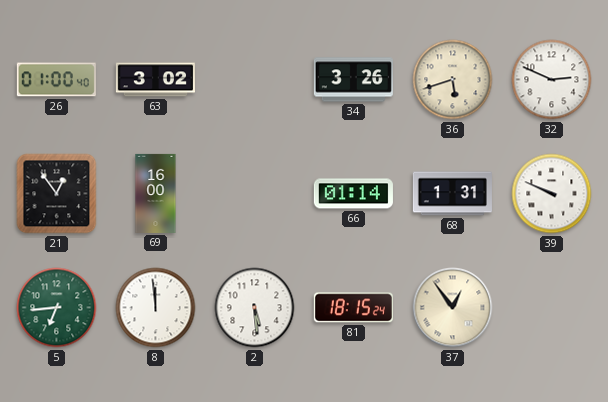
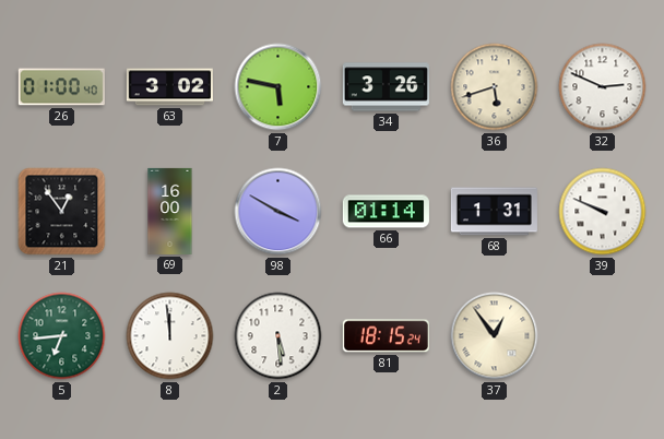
7: none -> 5:47
98: none -> 3:50
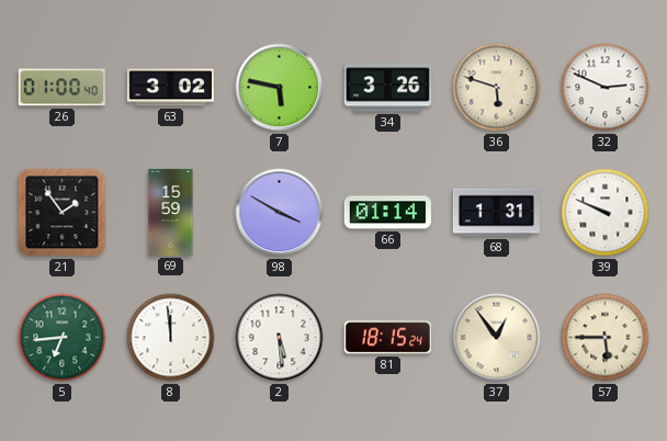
36: 5:42 -> 5:48
21: 12:54 -> 1:54
69: 16:00 -> 15:59
57: none -> 5:45
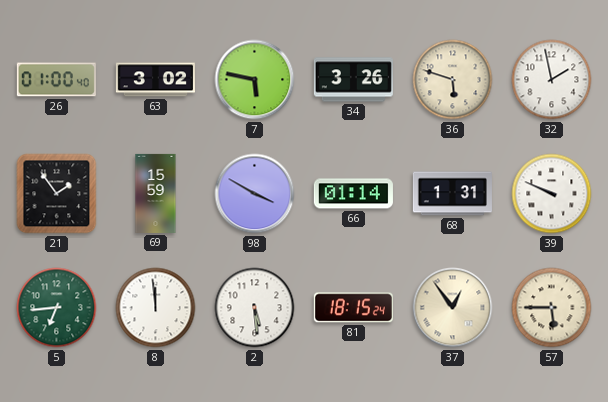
32: 2:49 -> 1:58
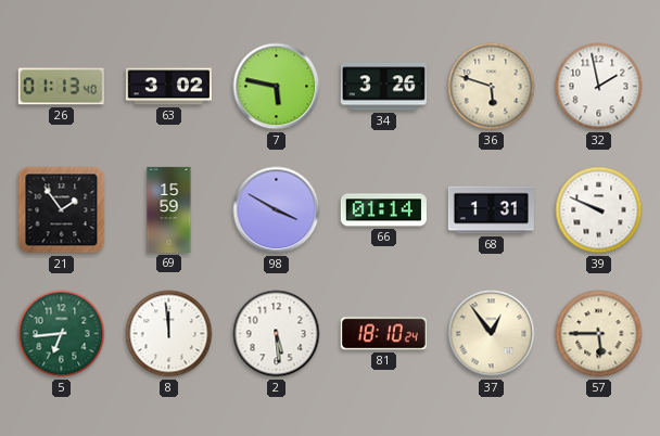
26: 01:00 -> 01:13
81: 18:15 -> 18:10
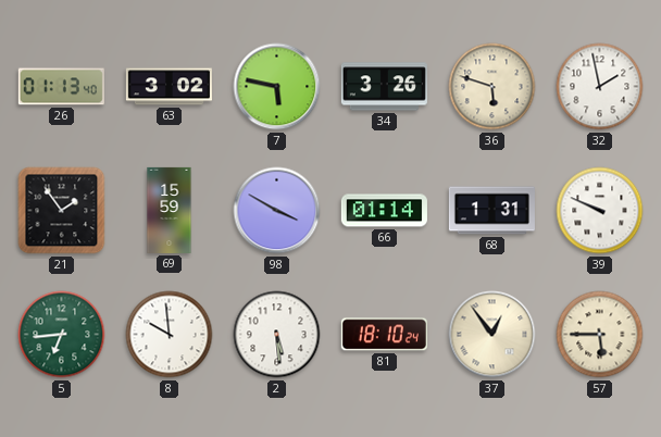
8: 11:59 -> 9:59
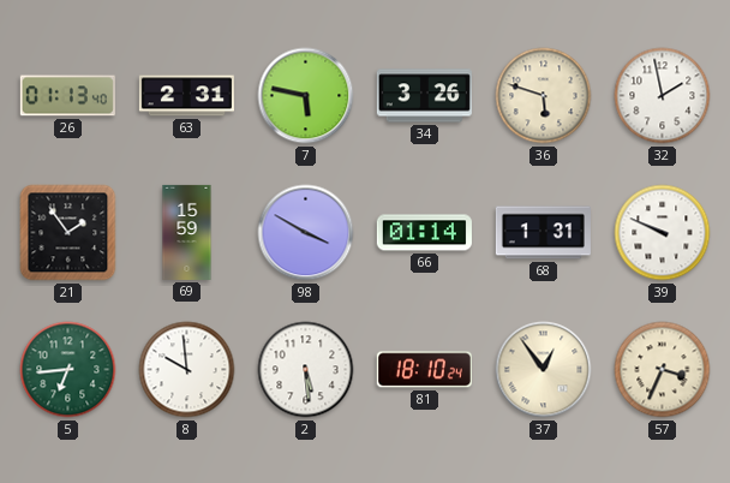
63: 3:02 -> 2:31
57: 5:45 -> 3:34
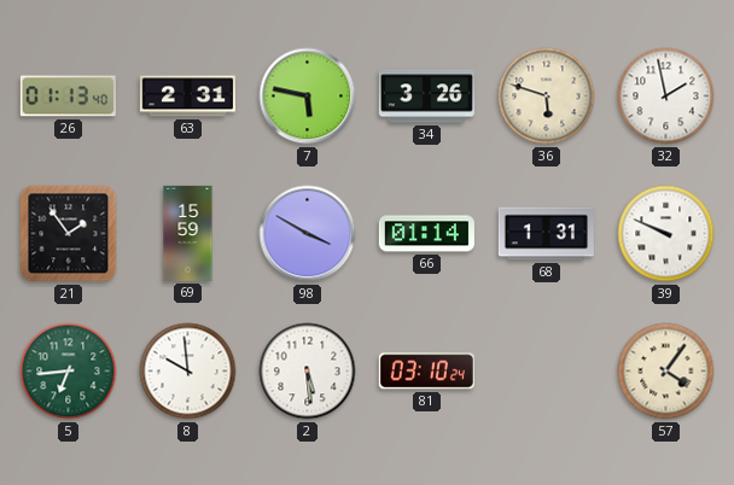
81: 18:10 -> 03:10
37: 12:54 -> none
57: 3:34 -> 4:06
